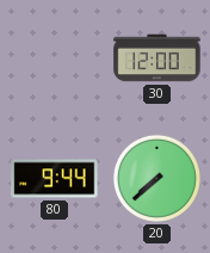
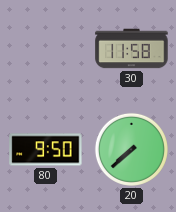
30: 12:00 -> 11:58
80: 9:44 -> 9:50
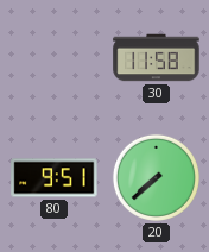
80: 9:50 -> 9:51
